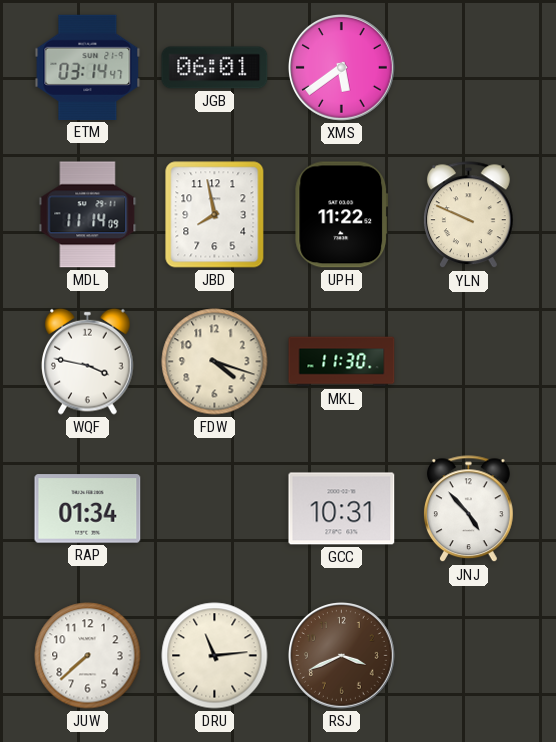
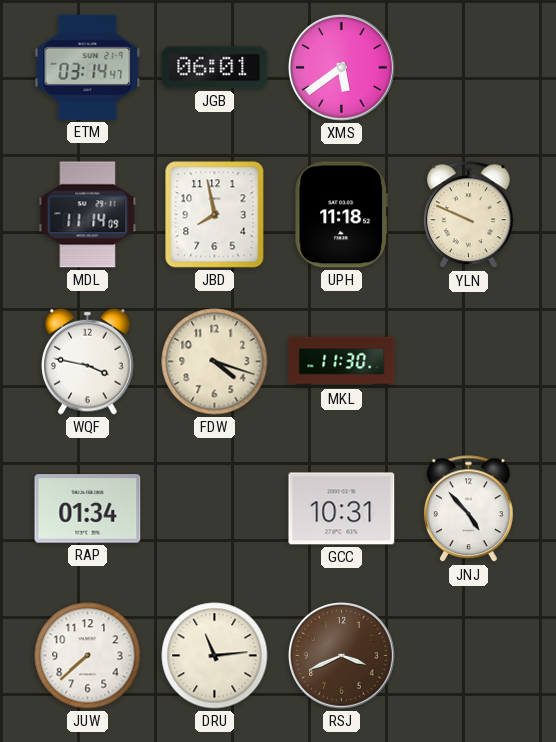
UPH: 11:22 -> 11:18
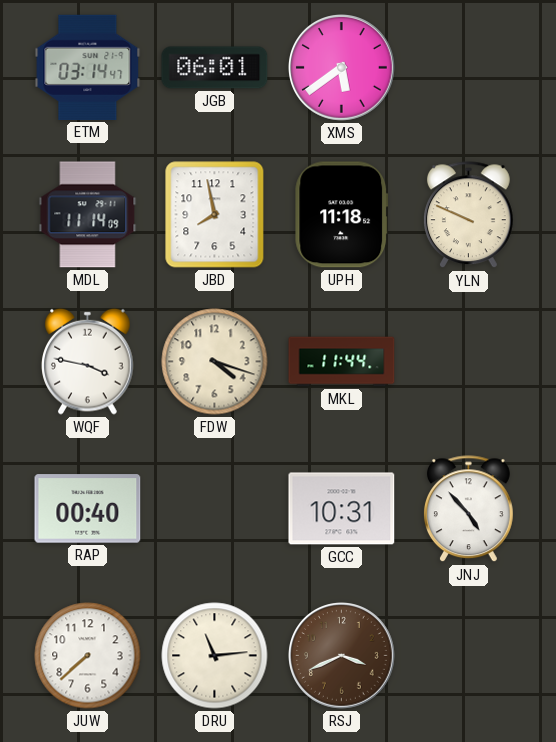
MKL: 11:30 -> 11:44
RAP: 01:34 -> 00:40
